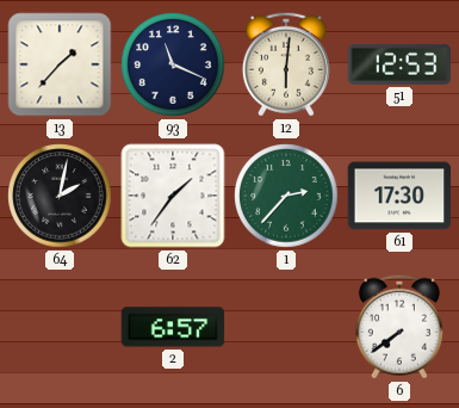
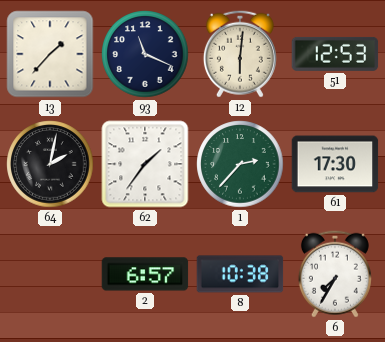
8: none -> 10:38
6: 7:39 -> 7:35
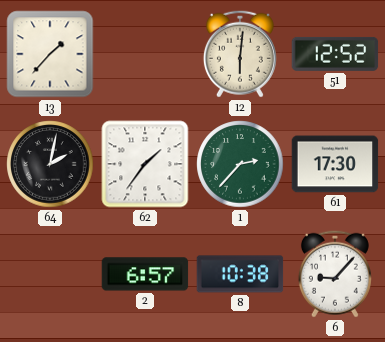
93: 11:19 -> none
51: 12:53 -> 12:52
6: 7:35 -> 9:07
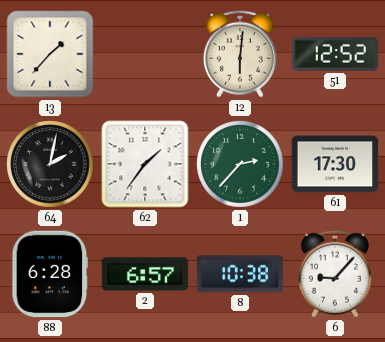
88: none -> 6:28
